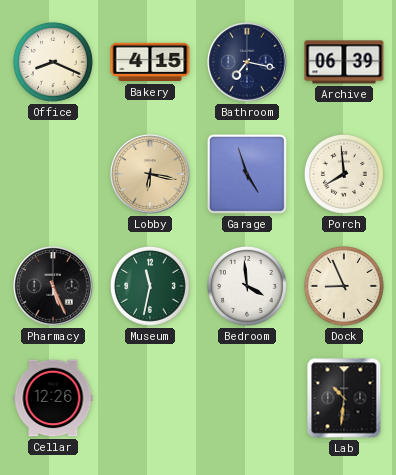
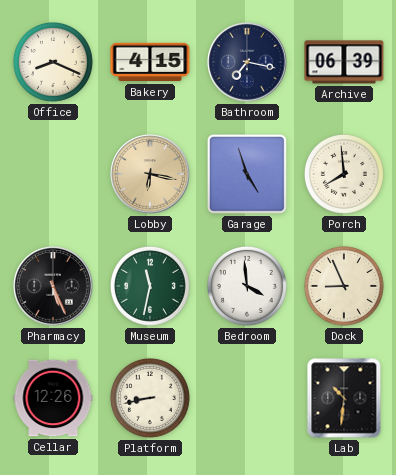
Platform: none -> 8:43
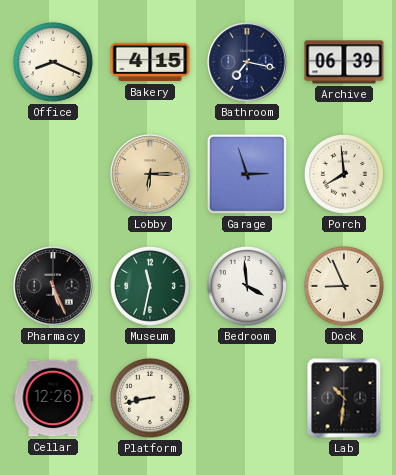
Lobby: 6:17 -> 6:15
Garage: 4:57 -> 2:57
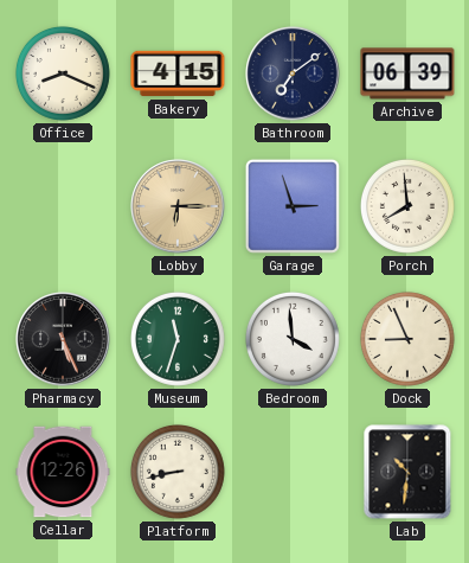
Bathroom: 7:17 -> 7:09
Museum: 11:32 -> 11:33
